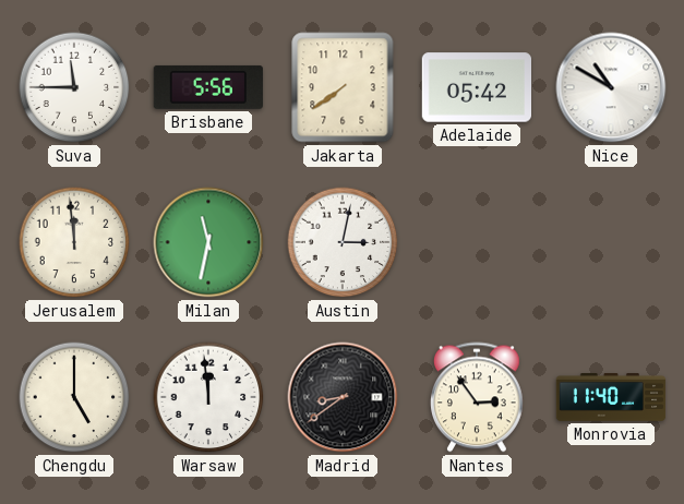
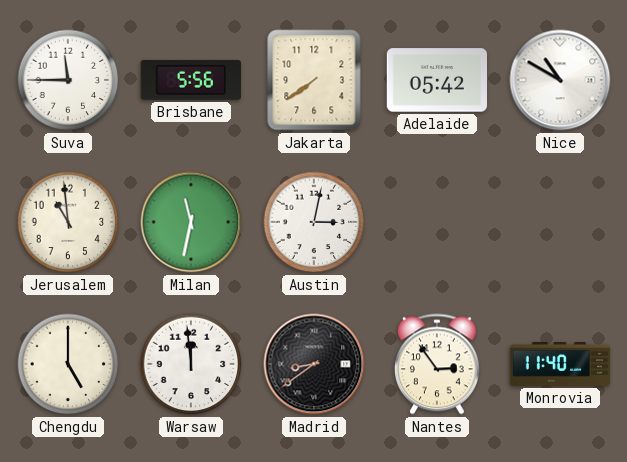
Jerusalem: 11:59 -> 10:59
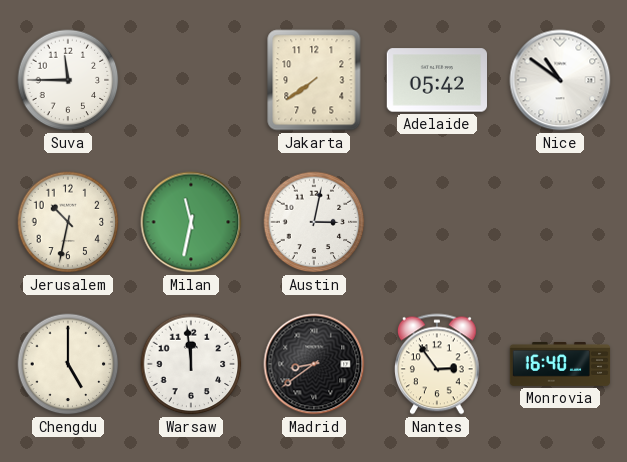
Brisbane: 5:56 -> none
Nice: 10:50 -> 10:51
Jerusalem: 10:59 -> 10:32
Monrovia: 11:40 -> 16:40
